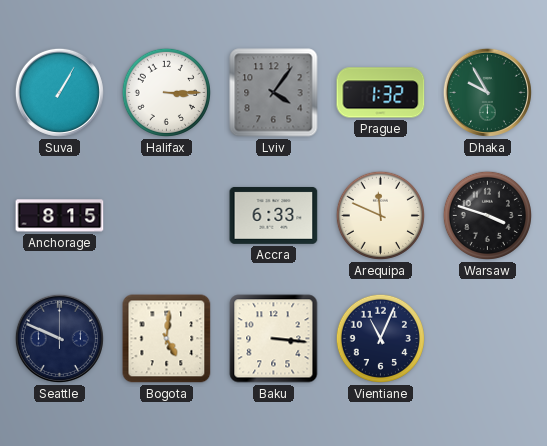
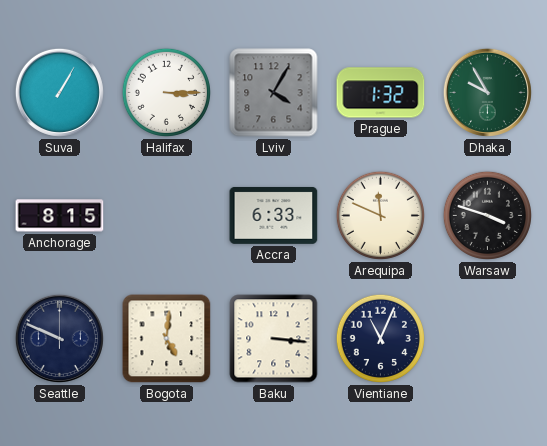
Lviv: 4:06 -> 4:05
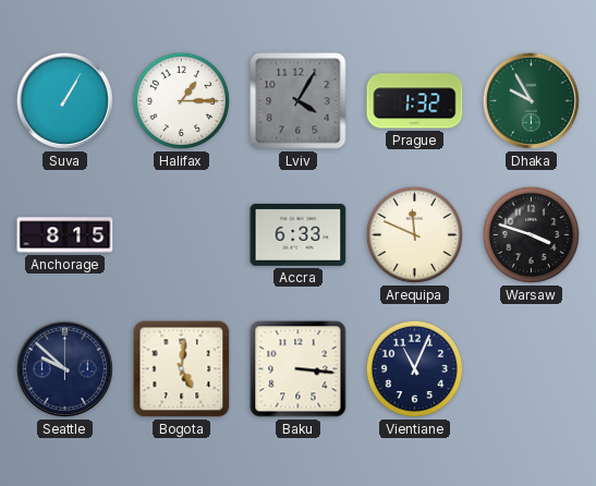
Halifax: 3:15 -> 1:15
Seattle: 9:49 -> 9:52
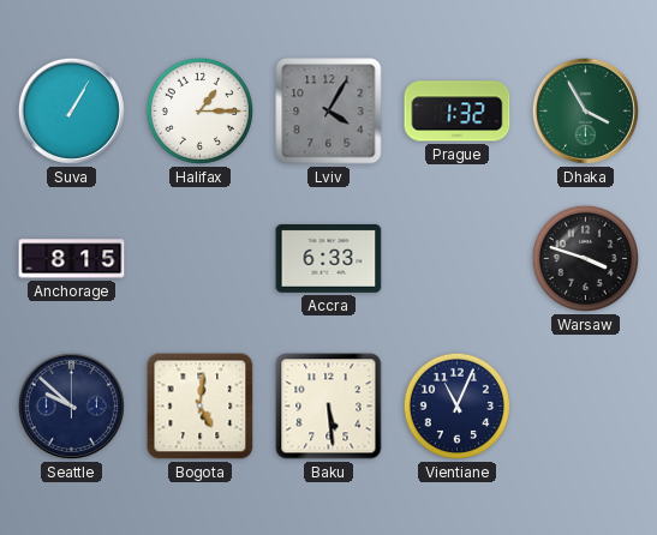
Dhaka: 9:55 -> 3:55
Arequipa: 11:49 -> none
Baku: 3:16 -> 5:29
